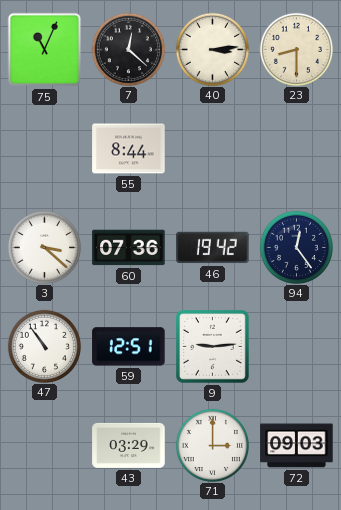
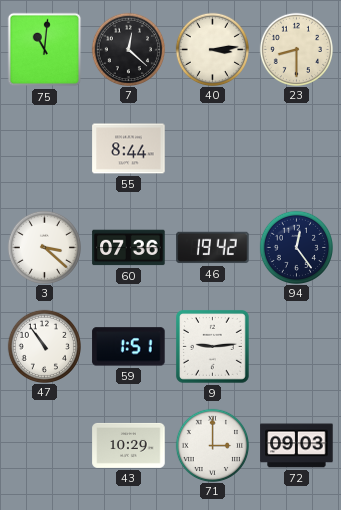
75: 11:04 -> 11:01
59: 12:51 -> 1:51
43: 03:29 -> 10:29
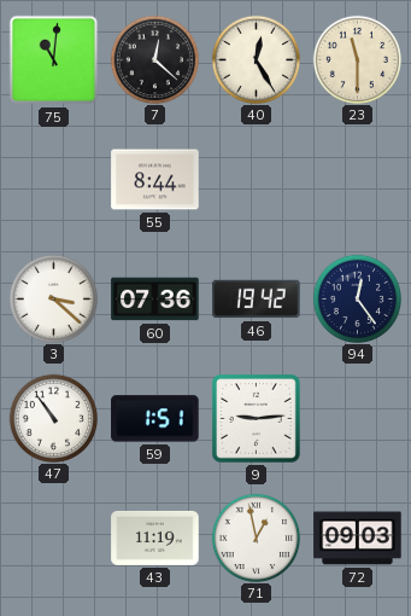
40: 3:14 -> 12:25
23: 8:30 -> 11:30
43: 10:29 -> 11:19
71: 3:00 -> 12:58
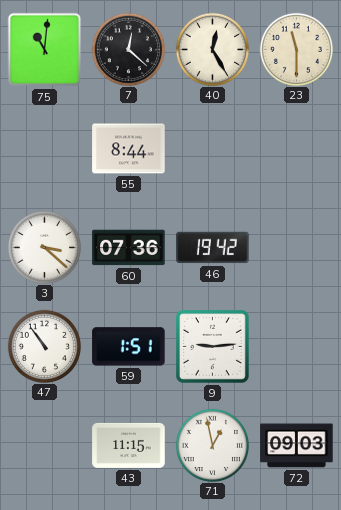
94: 12:24 -> none
43: 11:19 -> 11:15
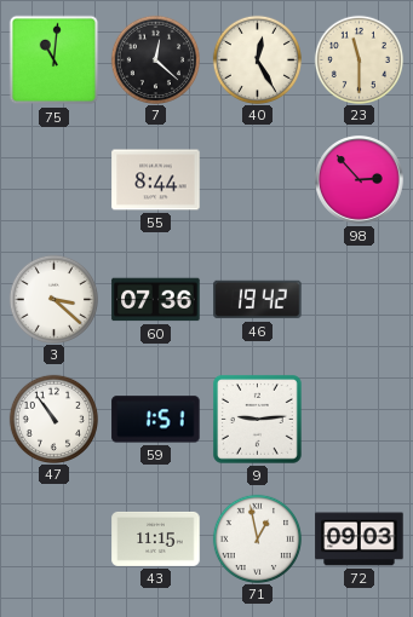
98: none -> 2:53
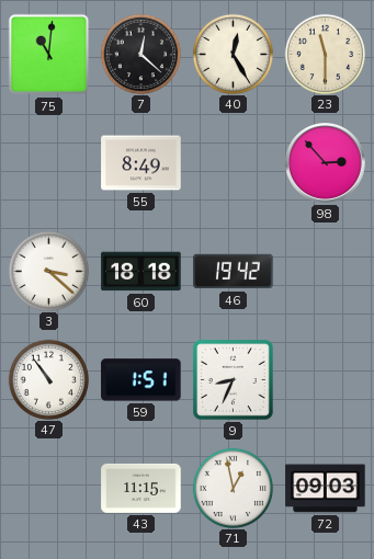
55: 8:44 -> 8:49
60: 07:36 -> 18:18
9: 9:14 -> 8:34
